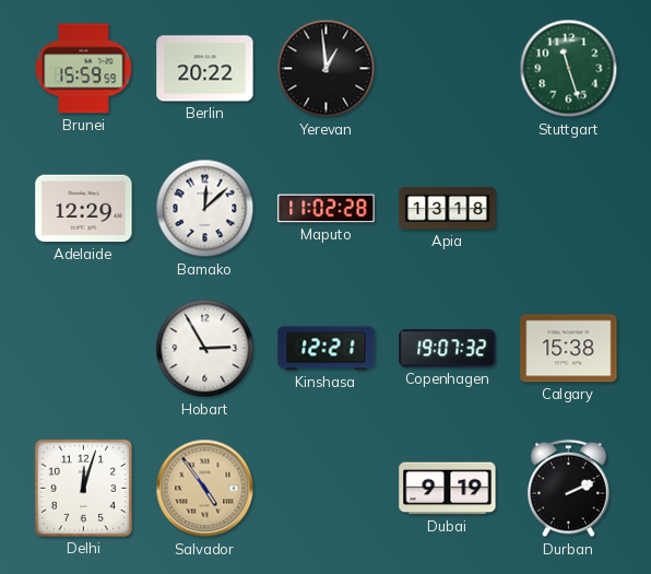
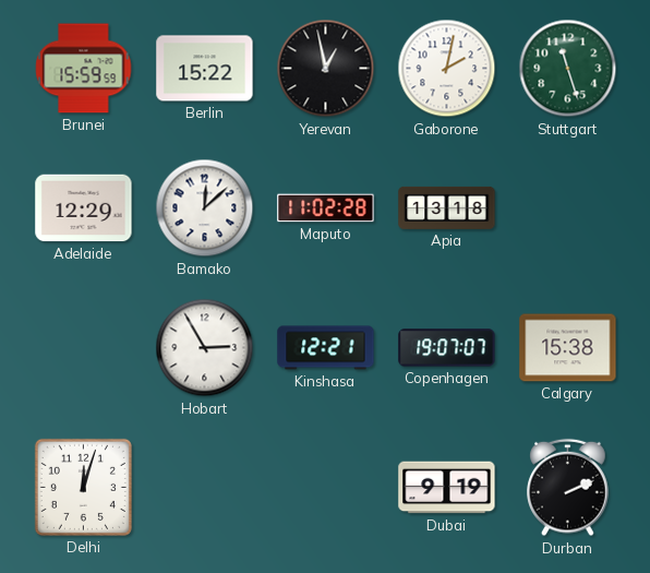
Berlin: 20:22 -> 15:22
Yerevan: 12:59 -> 12:58
Gaborone: none -> 2:02
Copenhagen: 19:07:32 -> 19:07:07
Salvador: 4:54 -> none
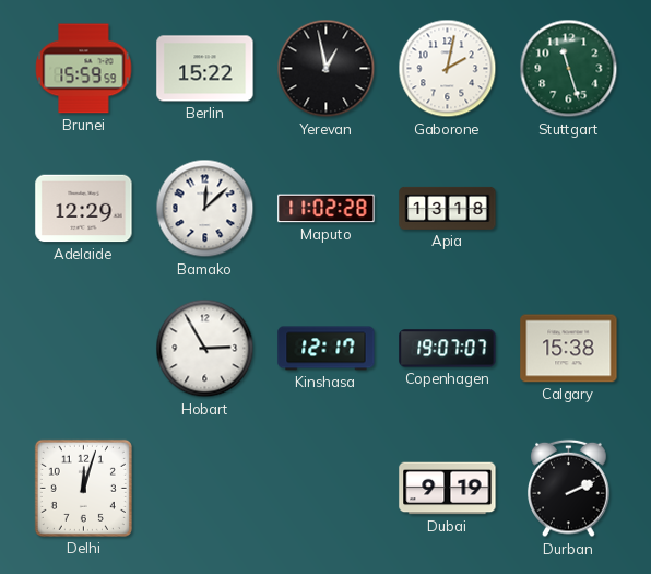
Kinshasa: 12:21 -> 12:17
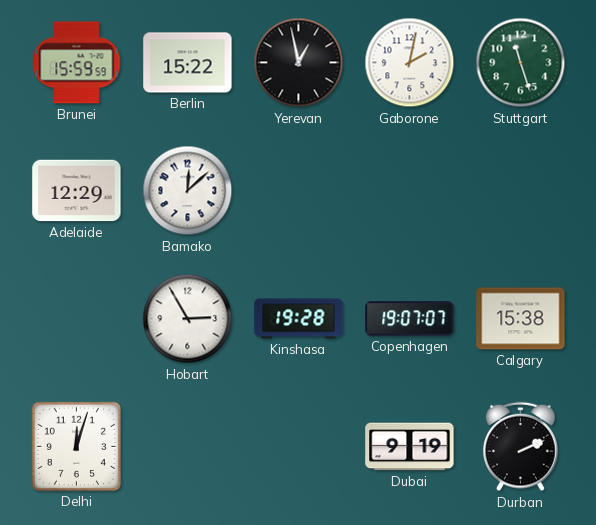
Maputo: 11:02 -> none
Apia: 13:18 -> none
Kinshasa: 12:17 -> 19:28
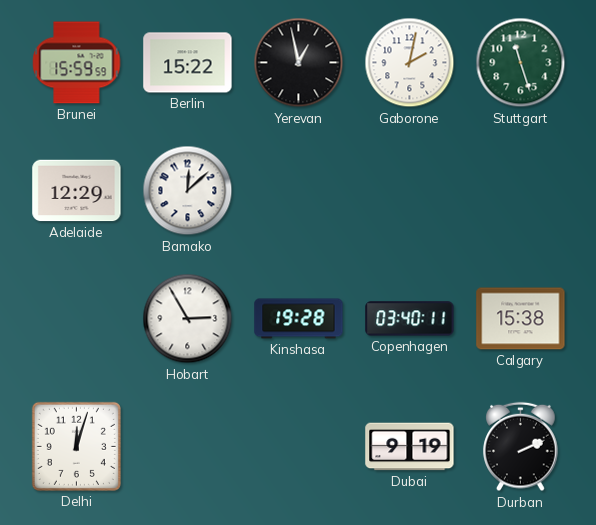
Copenhagen: 19:07 -> 03:40
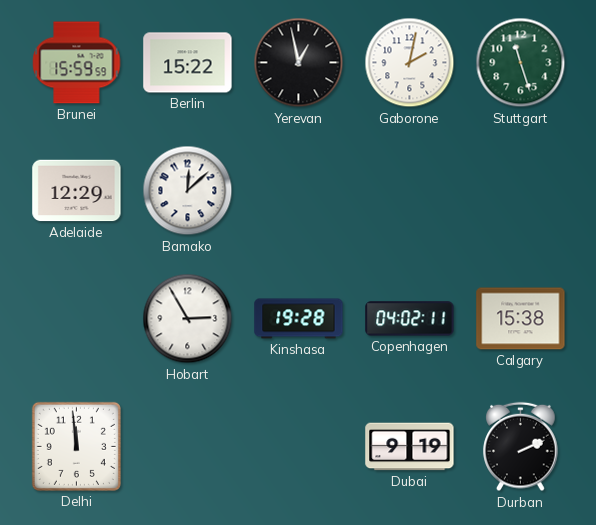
Copenhagen: 03:40 -> 04:02
Delhi: 12:03 -> 11:59
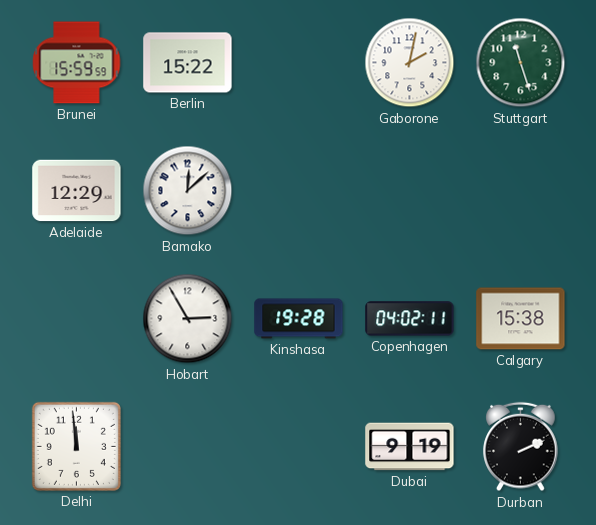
Yerevan: 12:58 -> none
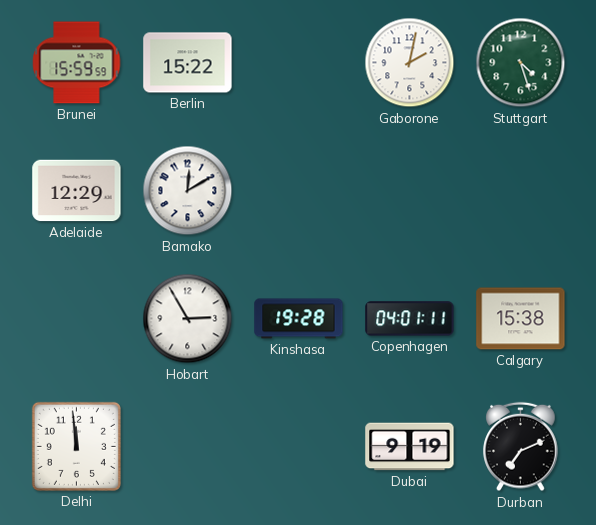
Stuttgart: 11:27 -> 4:27
Bamako: 12:08 -> 12:10
Copenhagen: 04:02 -> 04:01
Durban: 2:11 -> 7:11
